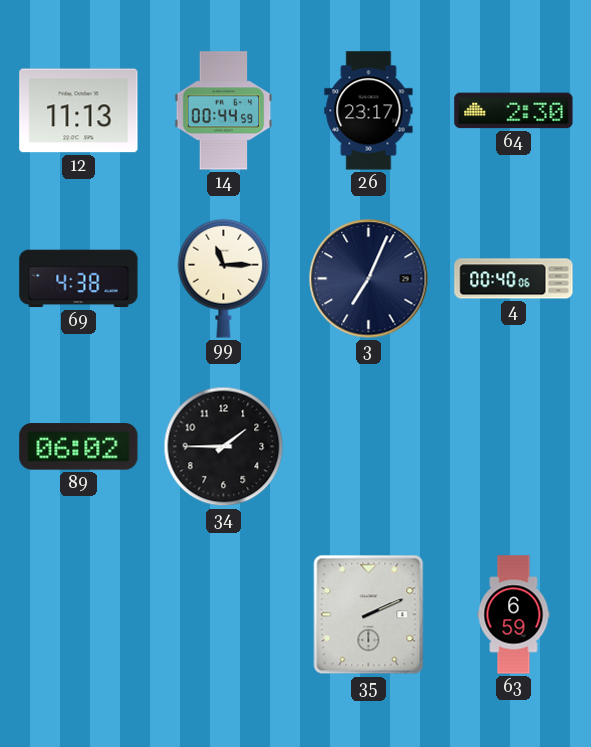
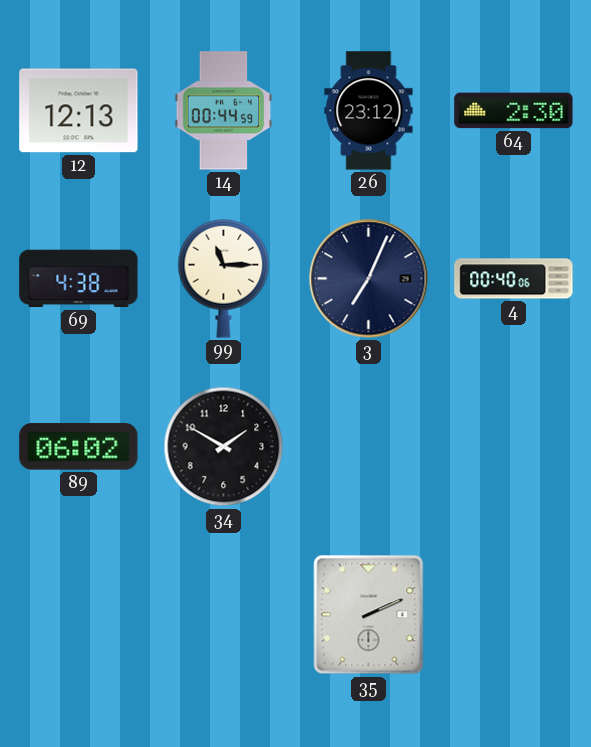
12: 11:13 -> 12:13
26: 23:17 -> 23:12
34: 1:45 -> 1:50
63: 6:59 -> none
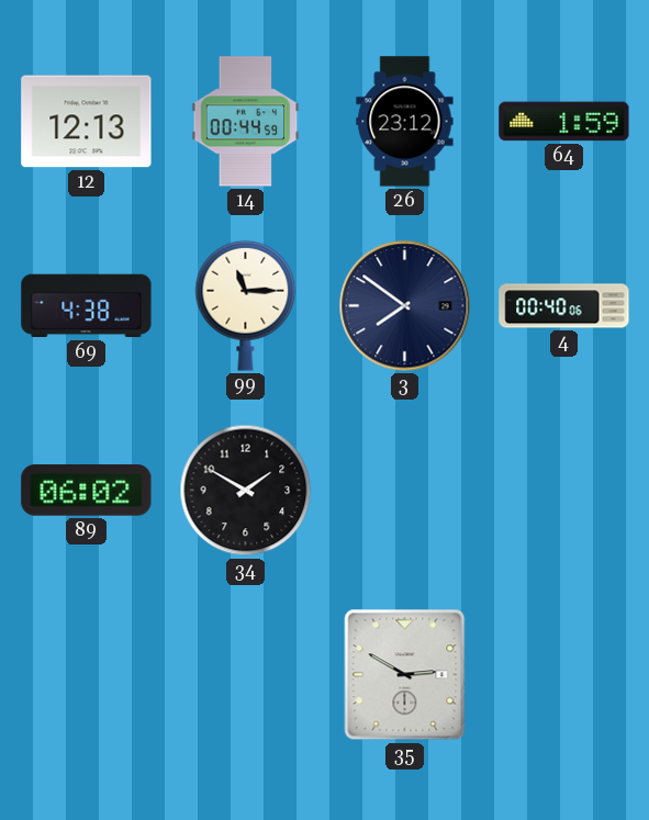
64: 2:30 -> 1:59
3: 7:04 -> 7:51
35: 2:11 -> 2:50
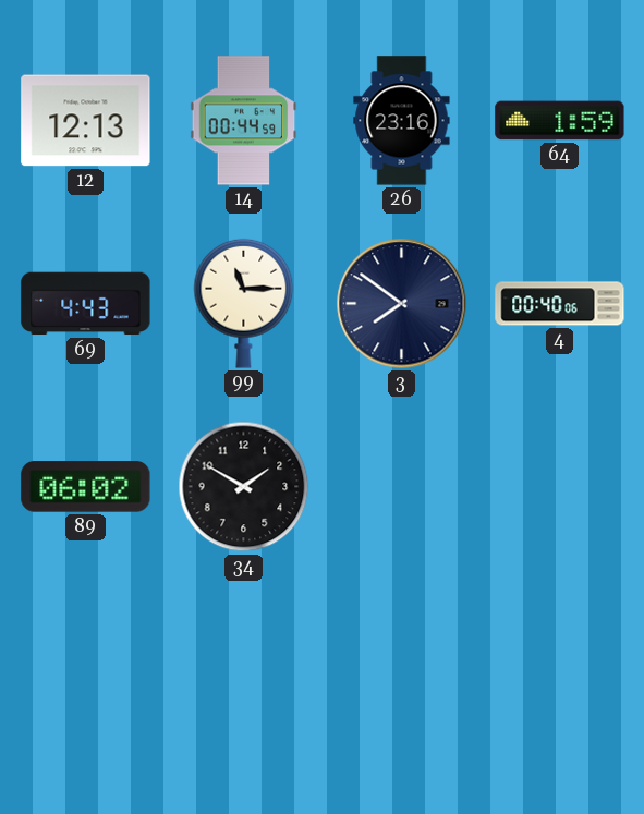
26: 23:12 -> 23:16
69: 4:38 -> 4:43
35: 2:50 -> none
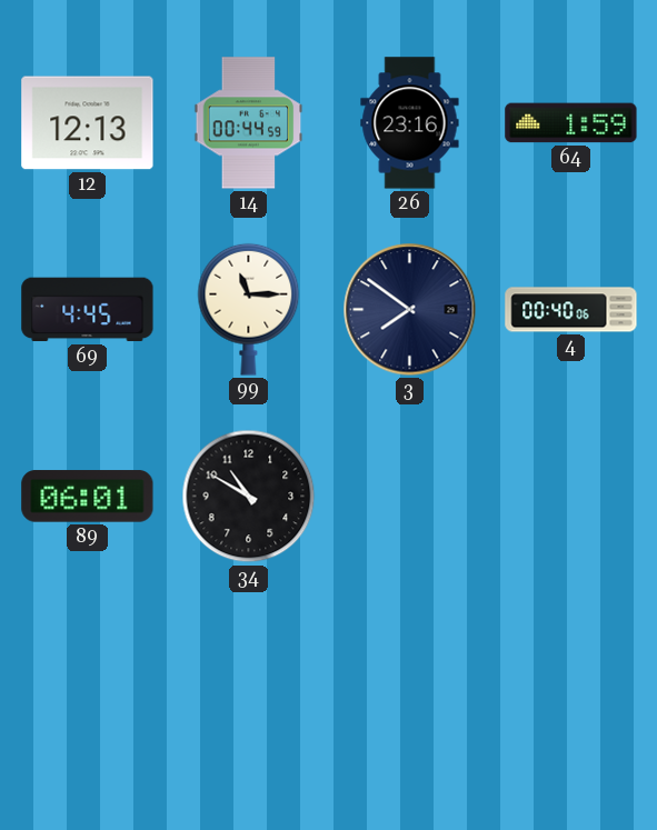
69: 4:43 -> 4:45
89: 06:02 -> 06:01
34: 1:50 -> 10:50
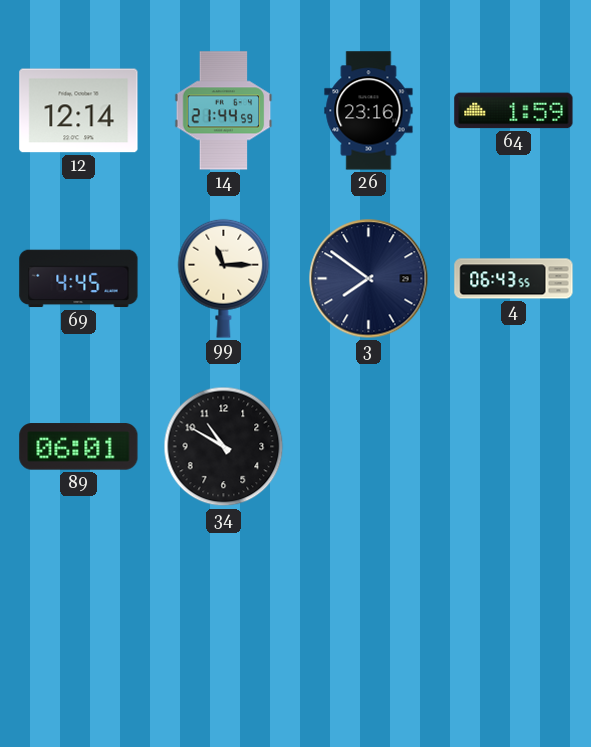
12: 12:13 -> 12:14
14: 00:44 -> 21:44
4: 00:40 -> 06:43
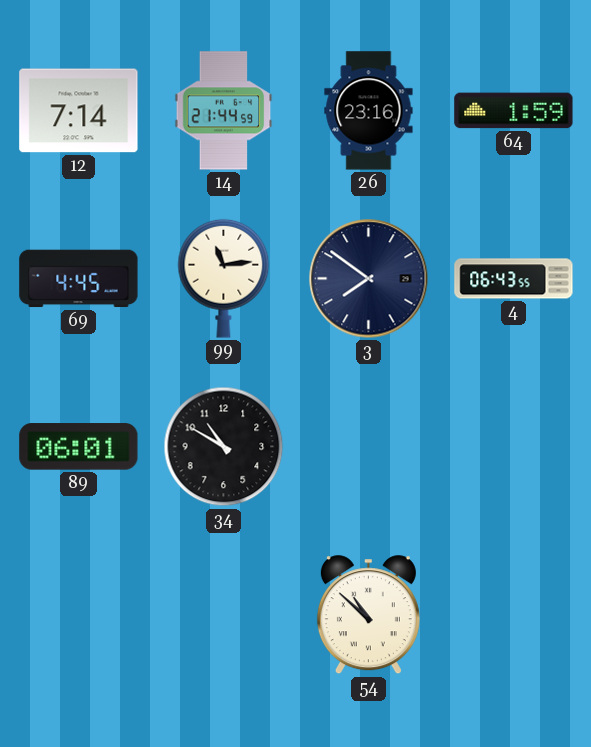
12: 12:14 -> 7:14
99: 11:15 -> 11:14
54: none -> 10:52
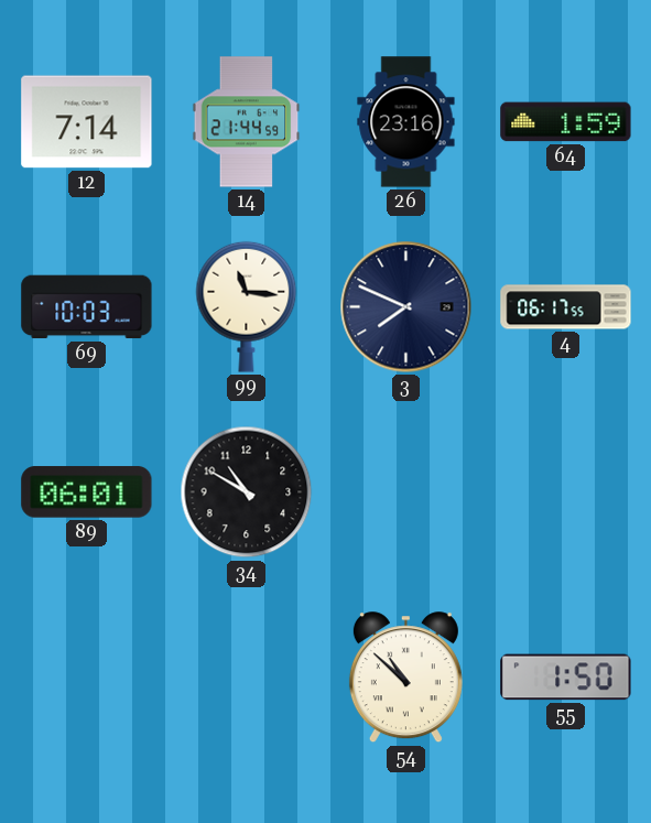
69: 4:45 -> 10:03
99: 11:14 -> 11:16
3: 7:51 -> 7:49
4: 06:43 -> 06:17
55: none -> 1:50
